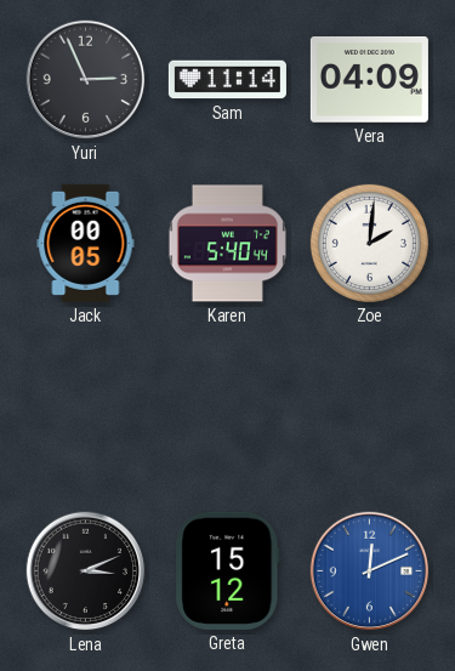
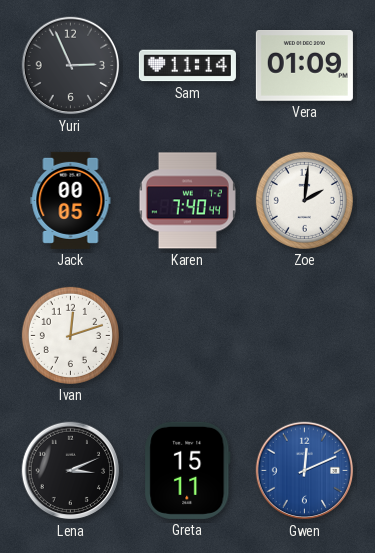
Vera: 04:09 -> 01:09
Karen: 5:40 -> 7:40
Ivan: none -> 12:12
Greta: 15:12 -> 15:11
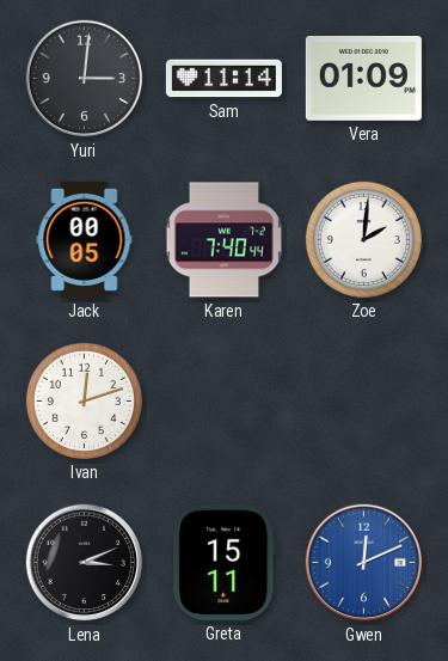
Yuri: 2:56 -> 3:01
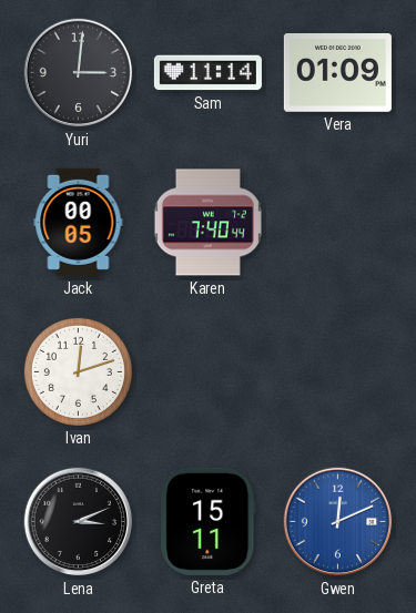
Zoe: 2:01 -> none
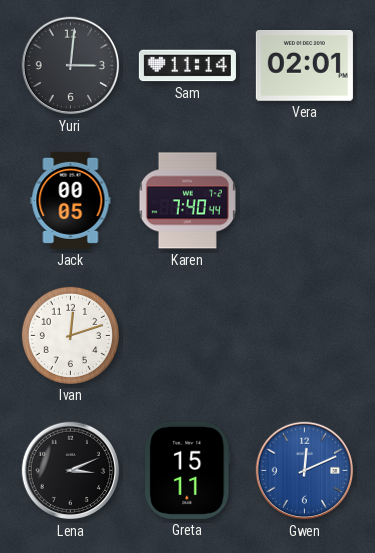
Vera: 01:09 -> 02:01
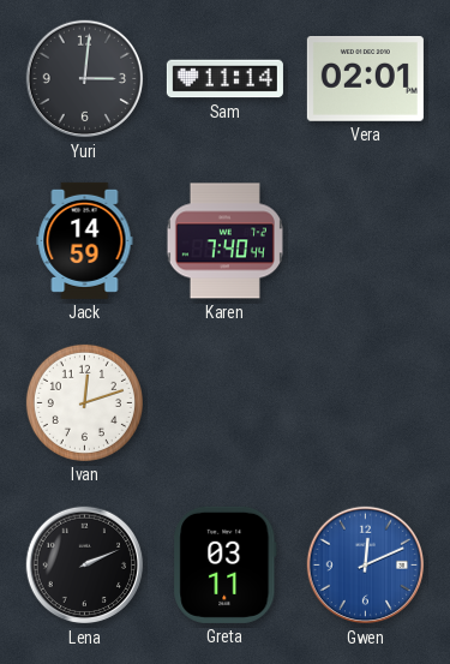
Jack: 00:05 -> 14:59
Lena: 3:11 -> 2:11
Greta: 15:11 -> 03:11
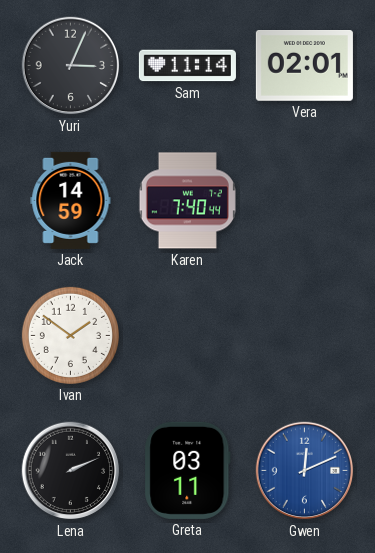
Yuri: 3:01 -> 3:04
Ivan: 12:12 -> 1:51
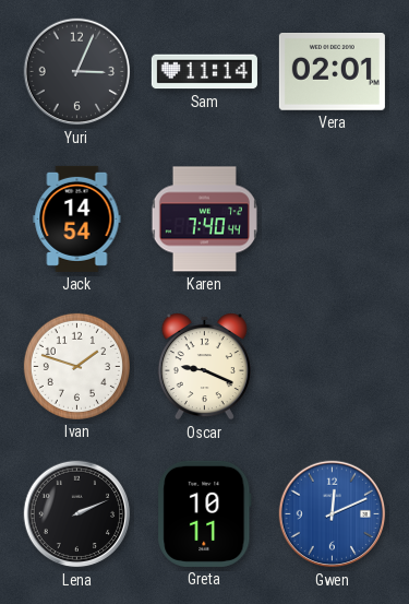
Jack: 14:59 -> 14:54
Ivan: 1:51 -> 1:48
Oscar: none -> 9:19
Greta: 03:11 -> 10:11
